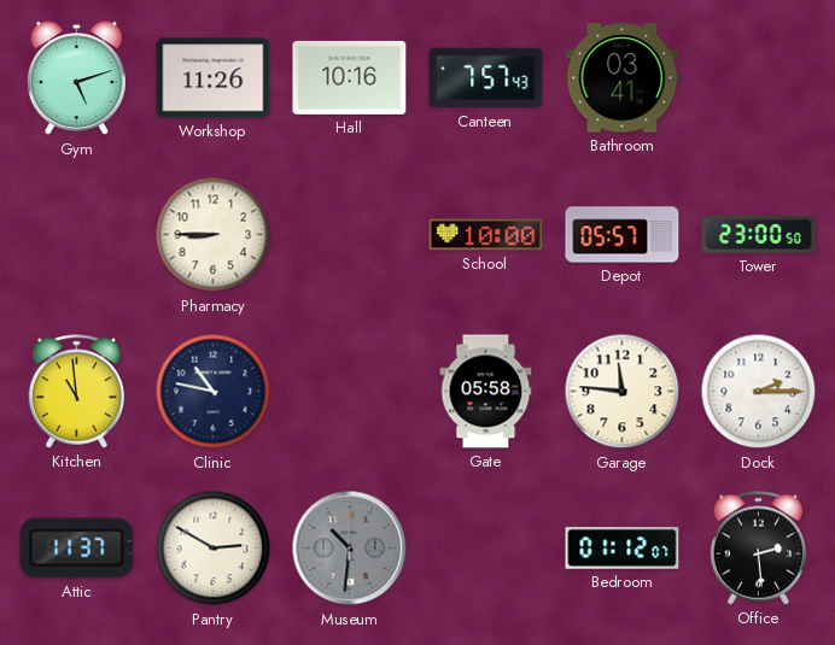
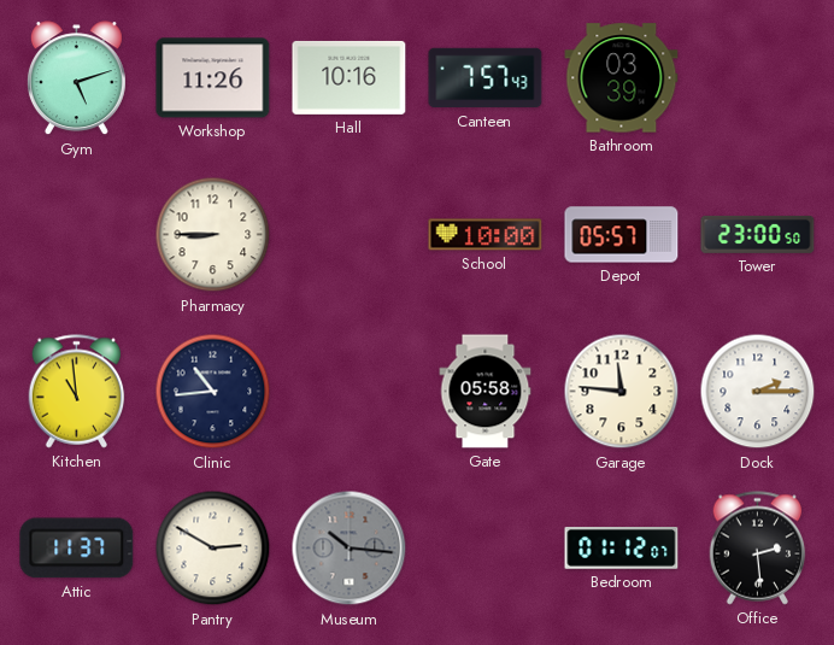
Bathroom: 03:41 -> 03:39
Clinic: 10:47 -> 10:44
Museum: 10:31 -> 10:16
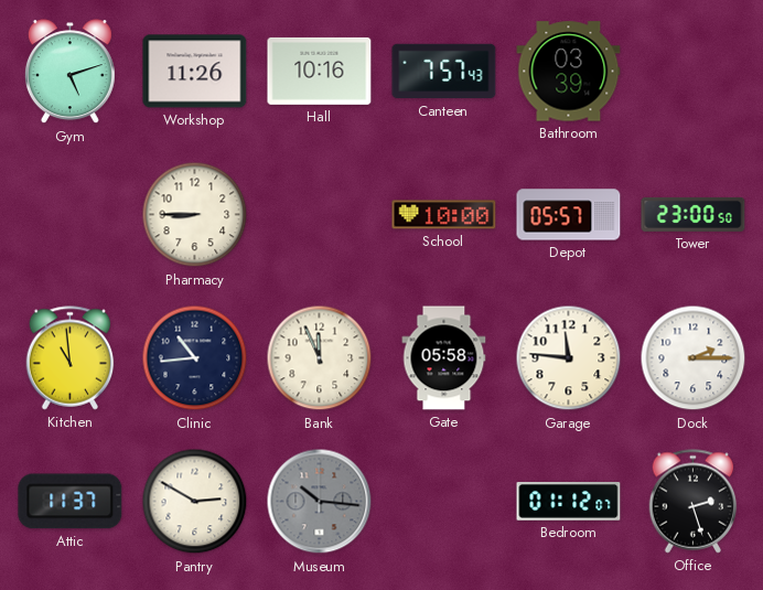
Bank: none -> 11:56
Office: 2:29 -> 2:27
